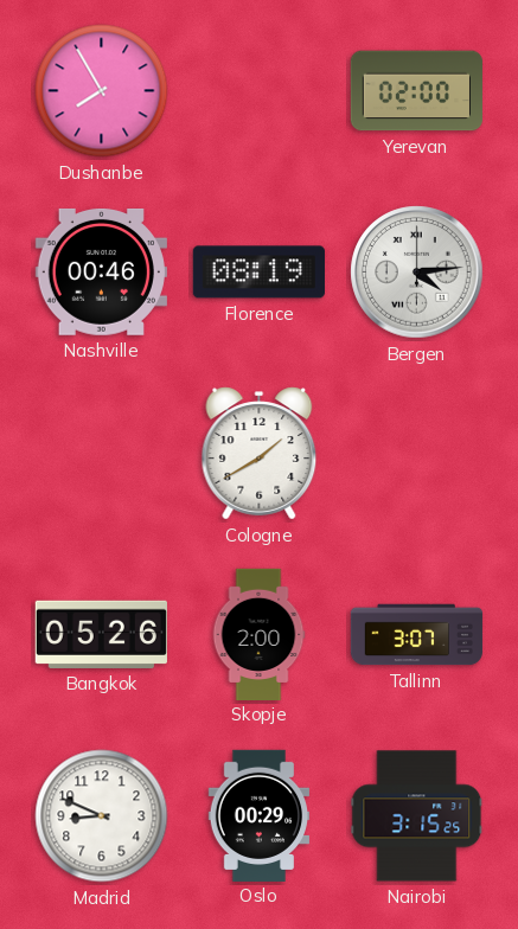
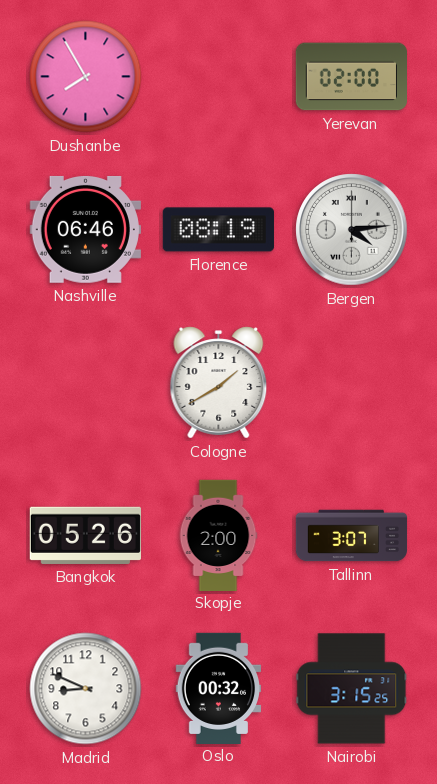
Nashville: 00:46 -> 06:46
Oslo: 00:29 -> 00:32
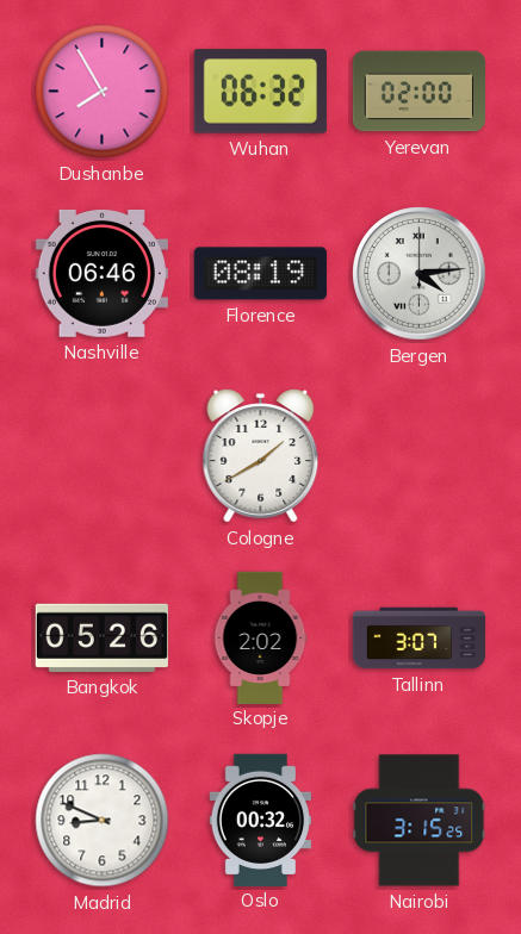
Wuhan: none -> 06:32
Skopje: 2:00 -> 2:02
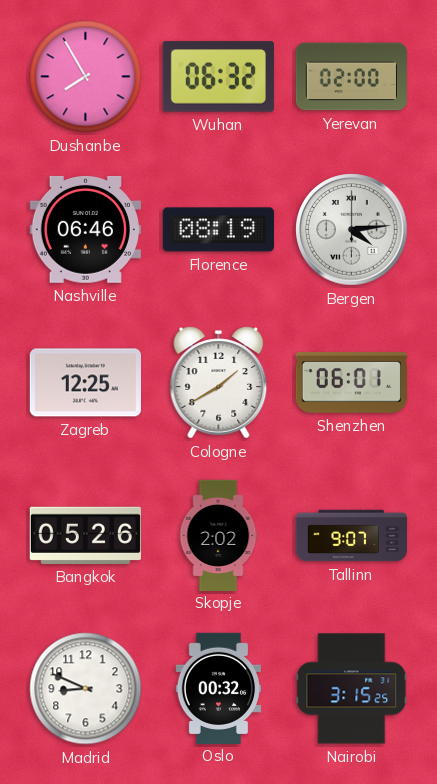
Zagreb: none -> 12:25
Shenzhen: none -> 06:01
Tallinn: 3:07 -> 9:07
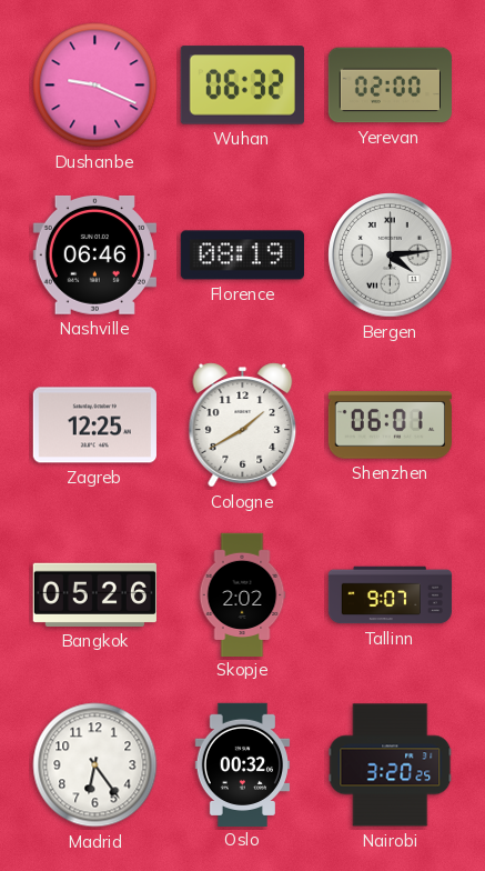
Dushanbe: 7:55 -> 9:19
Madrid: 8:49 -> 6:24
Nairobi: 3:15 -> 3:20
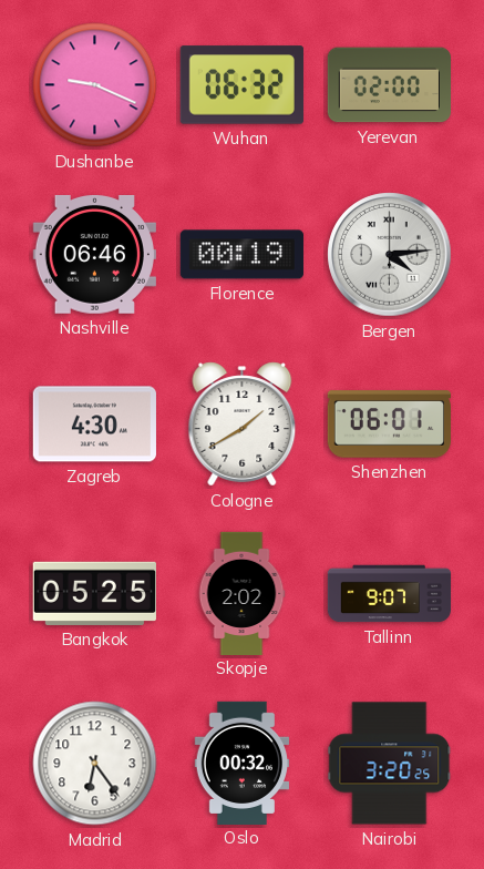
Florence: 08:19 -> 00:19
Zagreb: 12:25 -> 4:30
Bangkok: 05:26 -> 05:25
